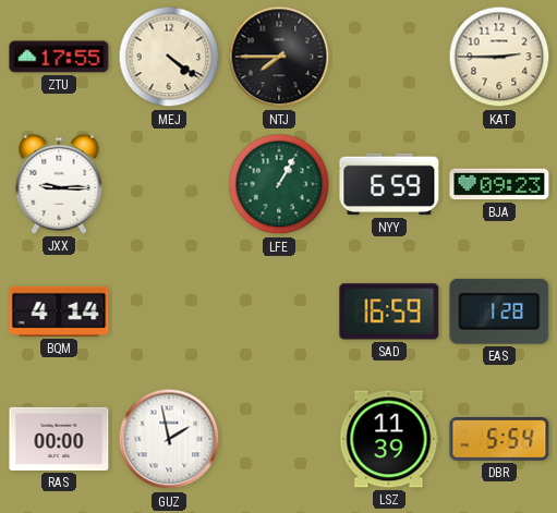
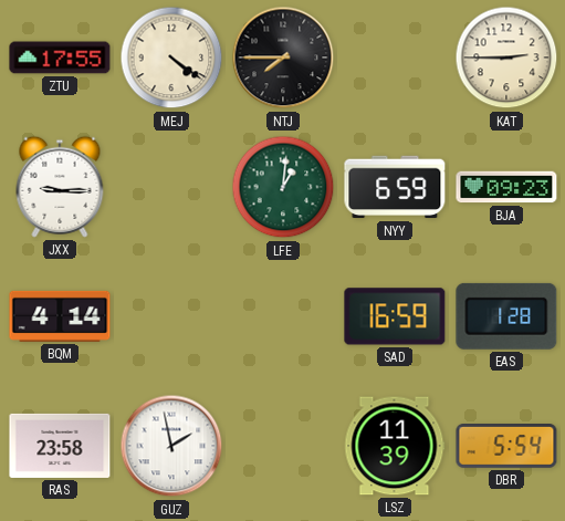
LFE: 1:05 -> 1:01
RAS: 00:00 -> 23:58
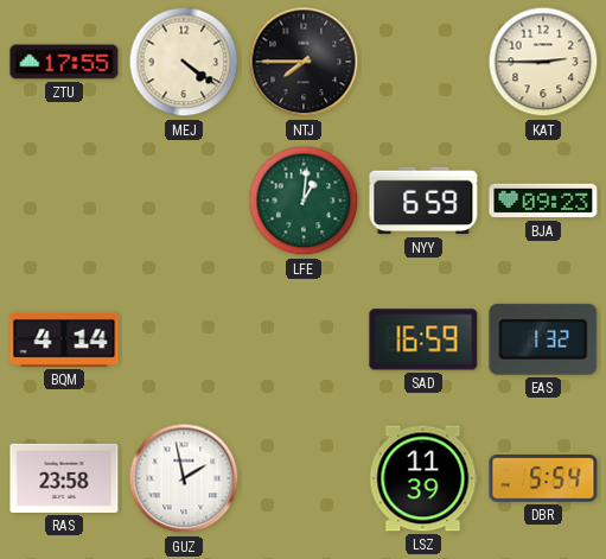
JXX: 9:15 -> none
EAS: 1:28 -> 1:32
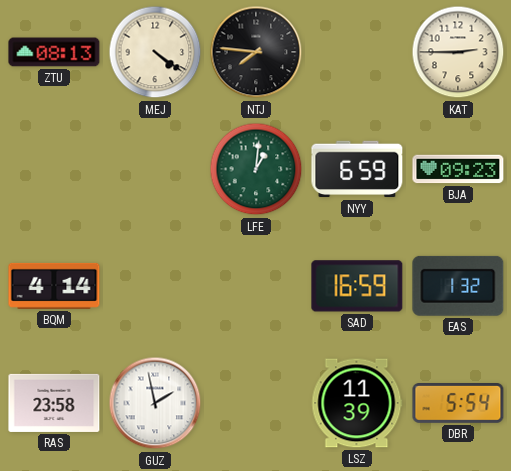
ZTU: 17:55 -> 08:13
NTJ: 7:45 -> 7:46
